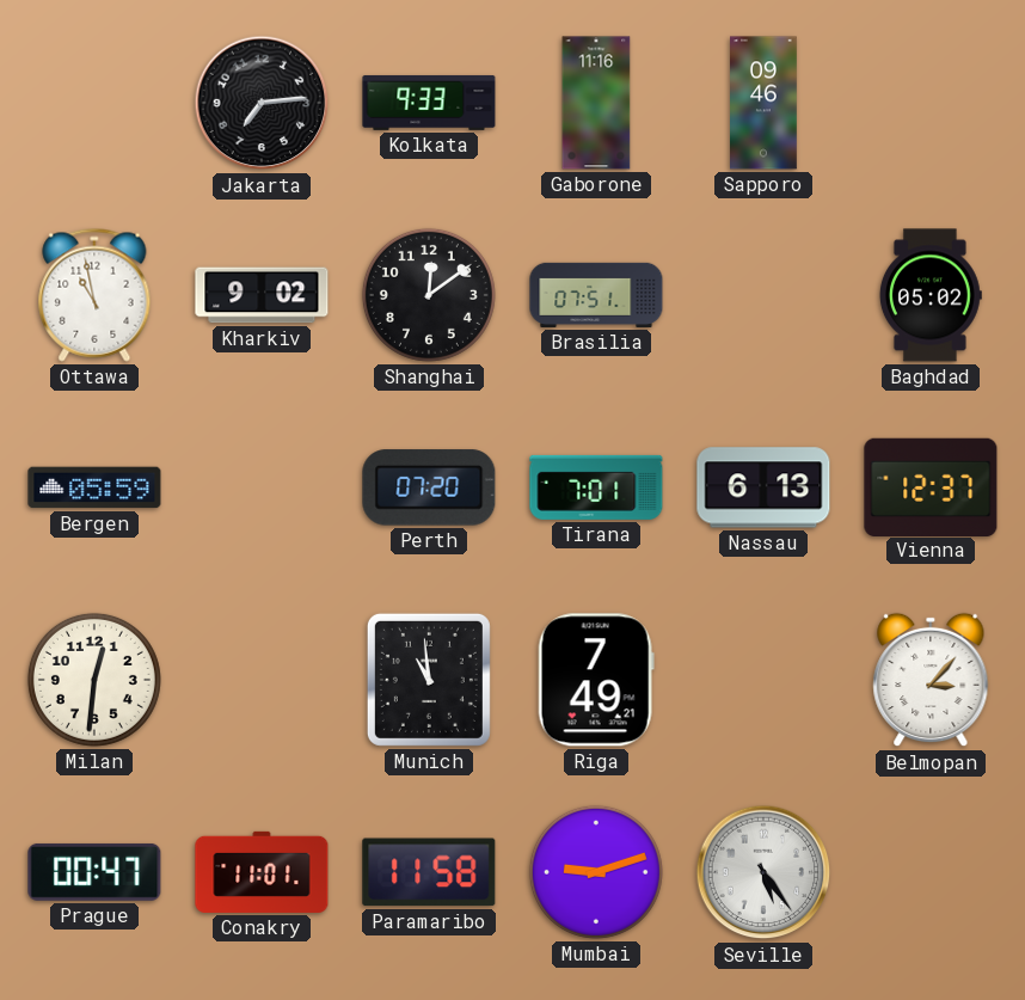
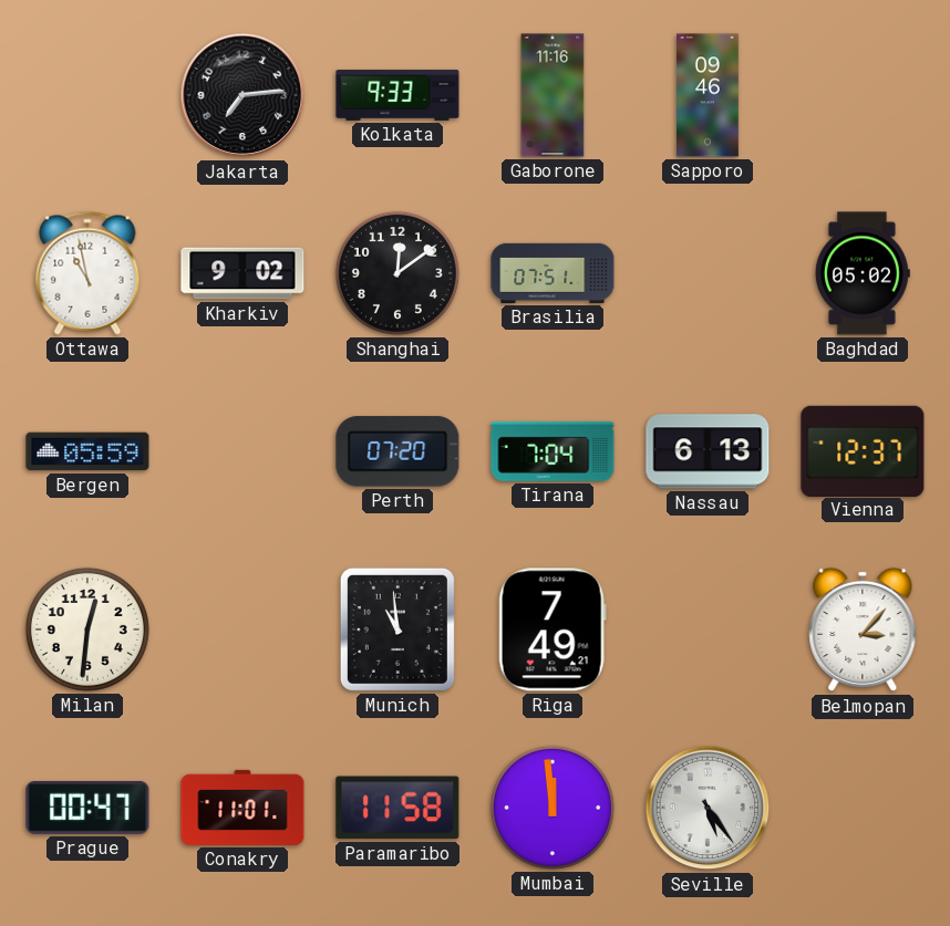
Tirana: 7:01 -> 7:04
Mumbai: 9:12 -> 11:59
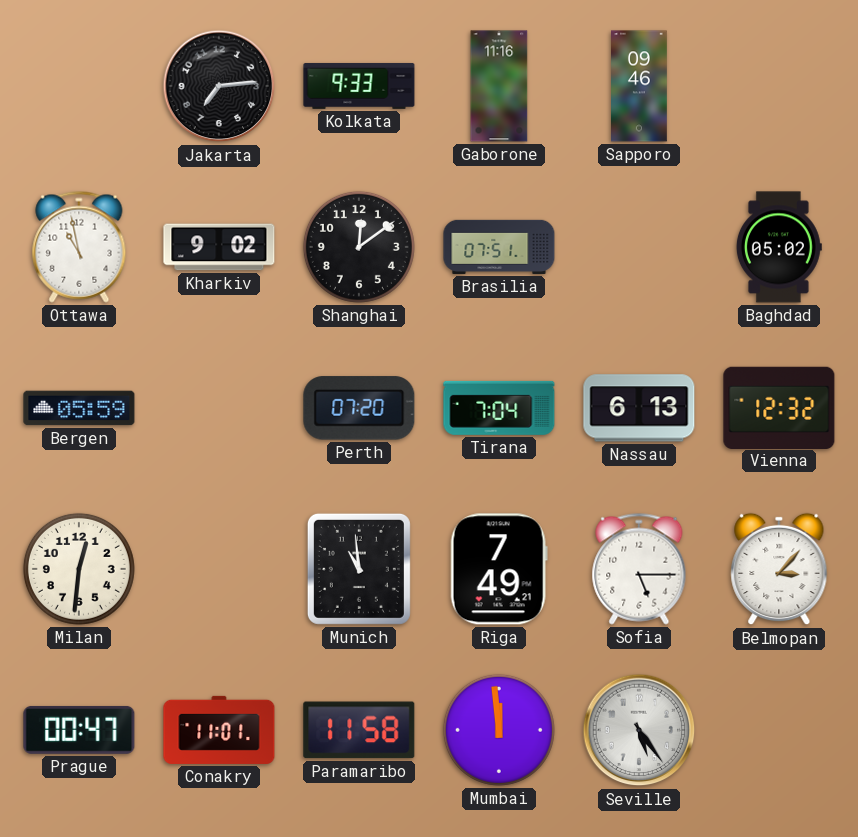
Vienna: 12:37 -> 12:32
Sofia: none -> 5:15
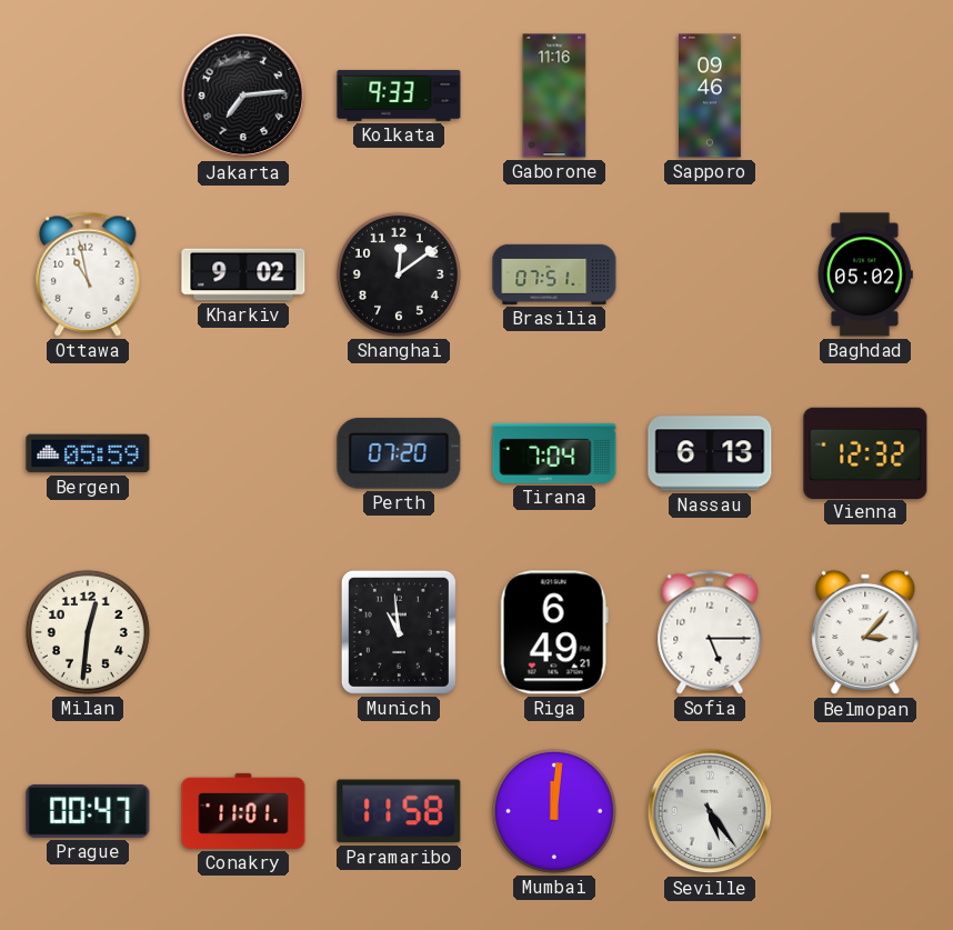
Riga: 7:49 -> 6:49
Mumbai: 11:59 -> 12:01
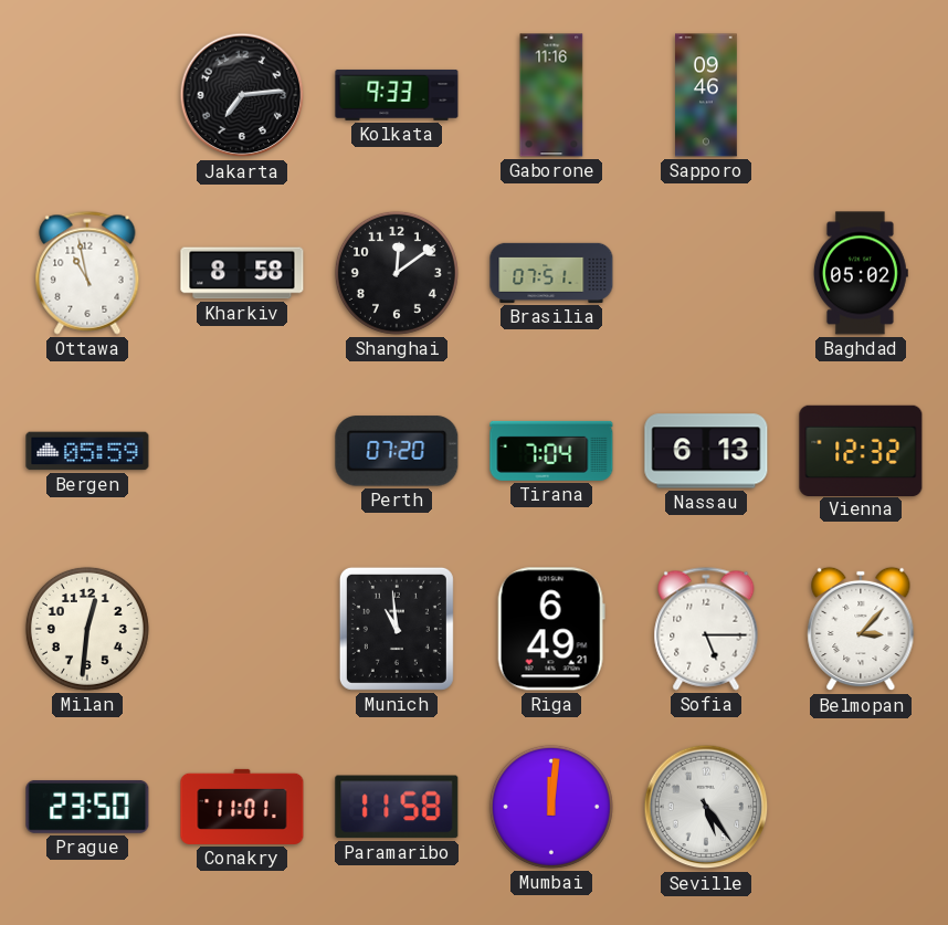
Kharkiv: 9:02 -> 8:58
Prague: 00:47 -> 23:50
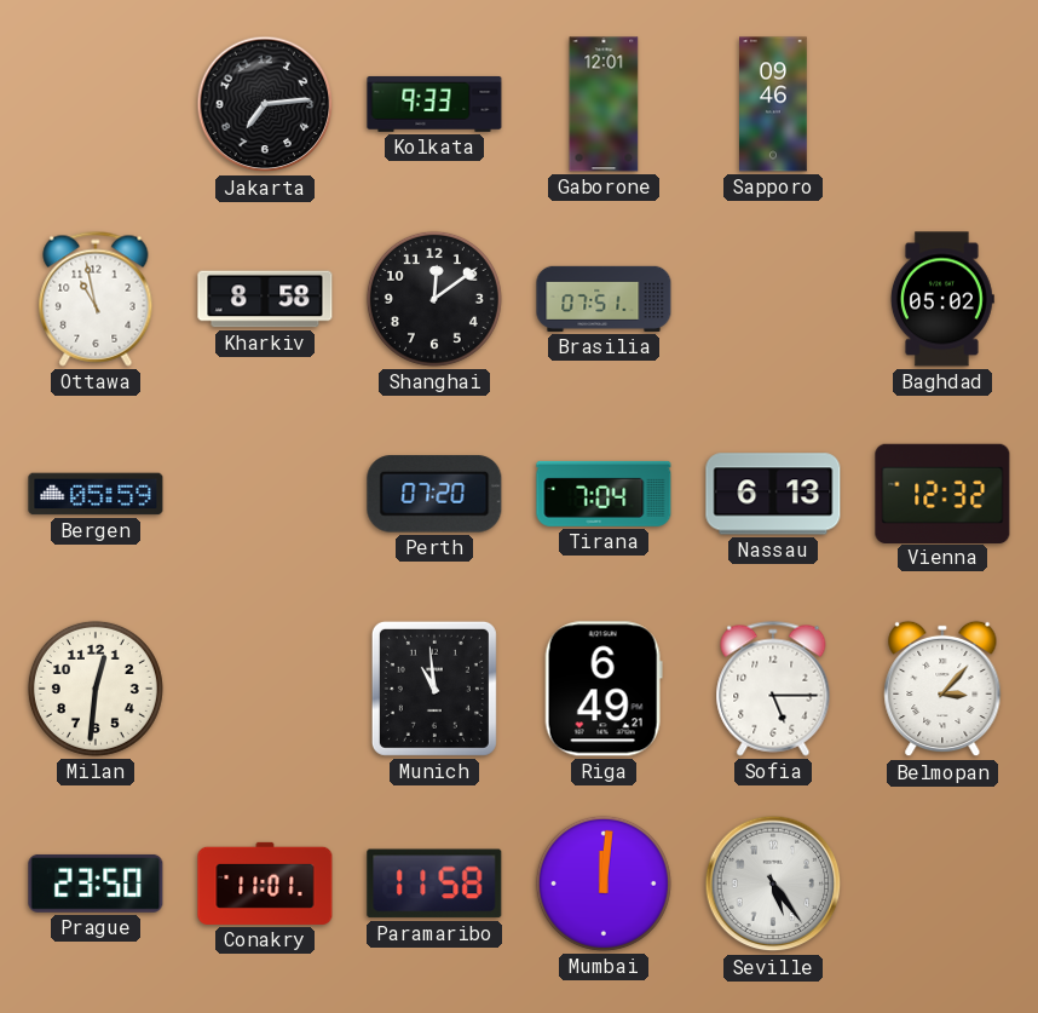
Gaborone: 11:16 -> 12:01
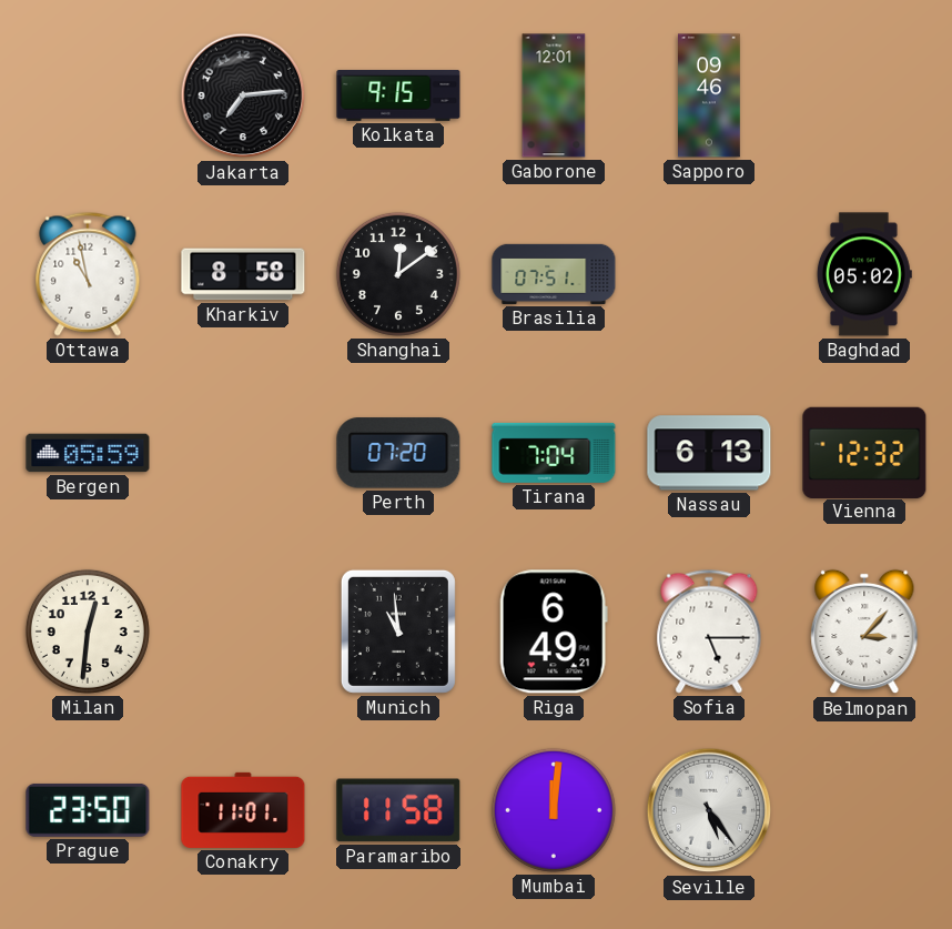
Kolkata: 9:33 -> 9:15
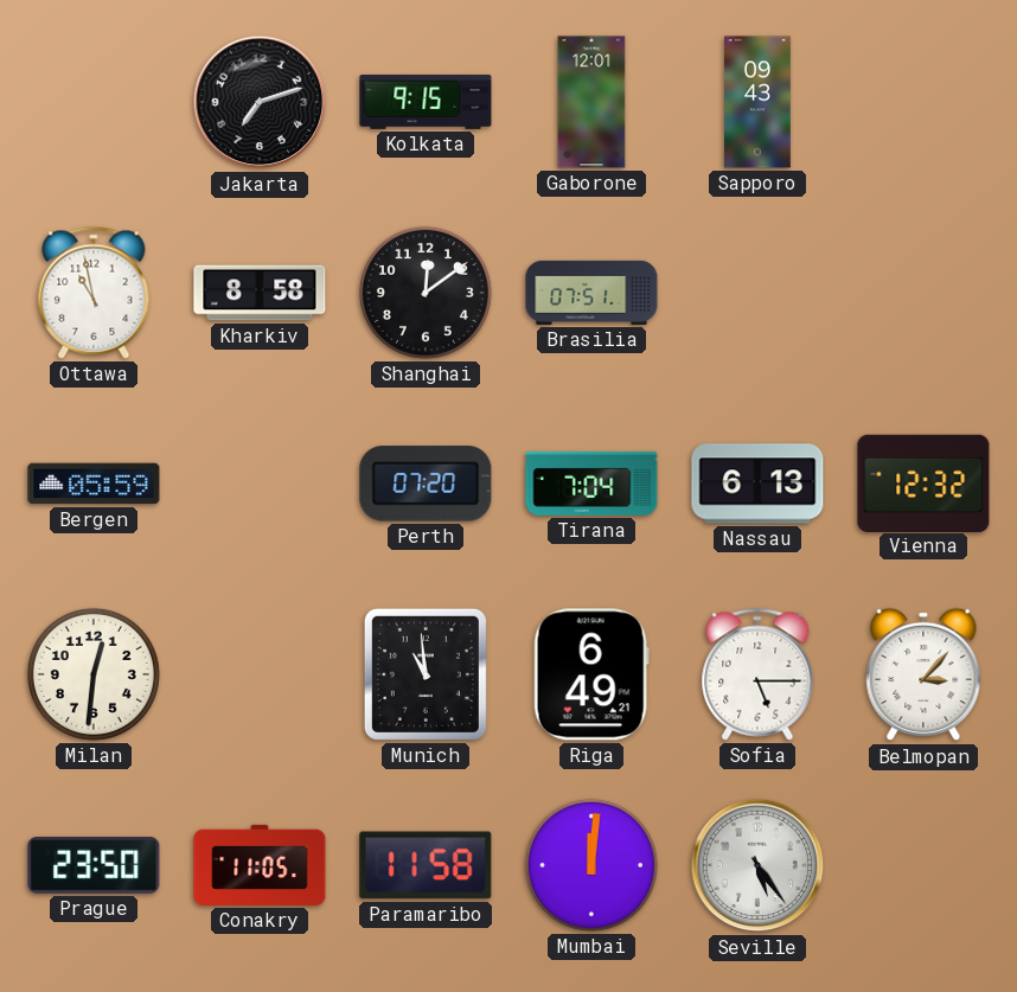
Jakarta: 7:14 -> 7:12
Sapporo: 09:46 -> 09:43
Baghdad: 05:02 -> none
Conakry: 11:01 -> 11:05
